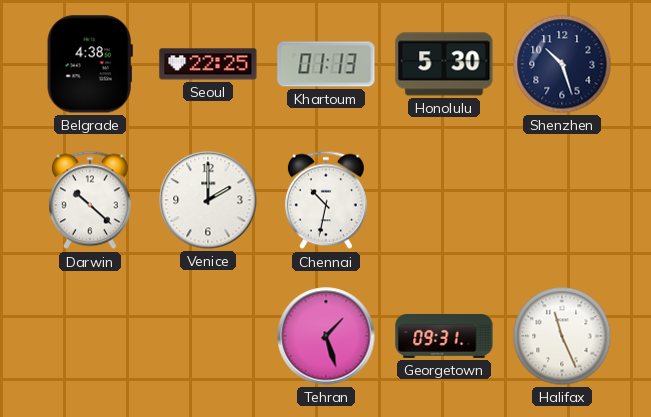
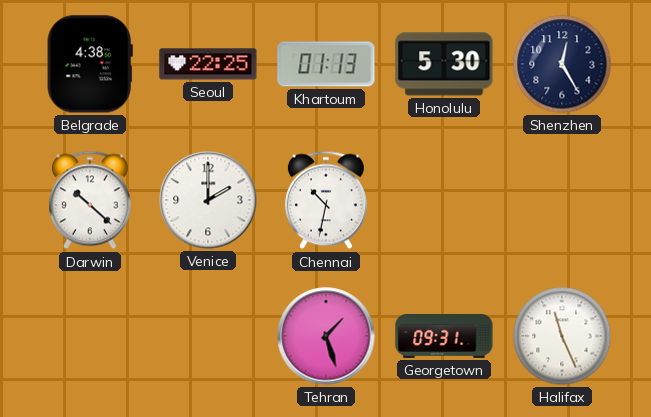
Shenzhen: 10:27 -> 12:25
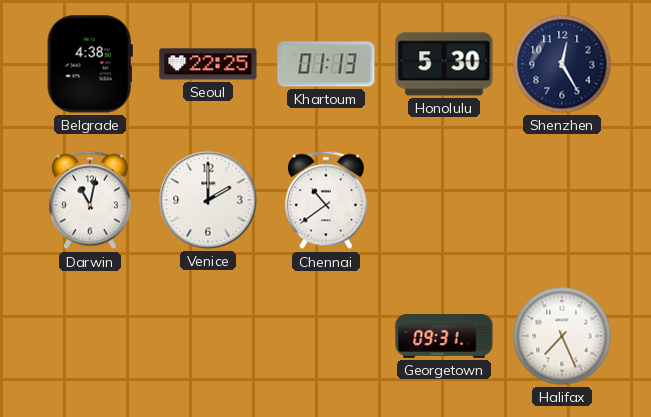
Darwin: 10:22 -> 11:02
Chennai: 10:32 -> 10:39
Tehran: 1:27 -> none
Halifax: 11:26 -> 7:26
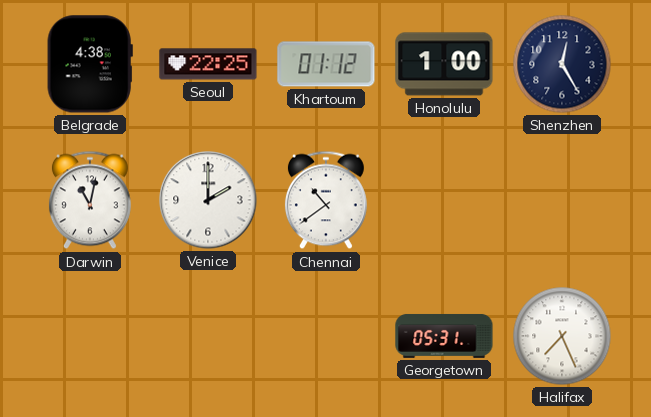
Khartoum: 01:13 -> 01:12
Honolulu: 5:30 -> 1:00
Georgetown: 09:31 -> 05:31
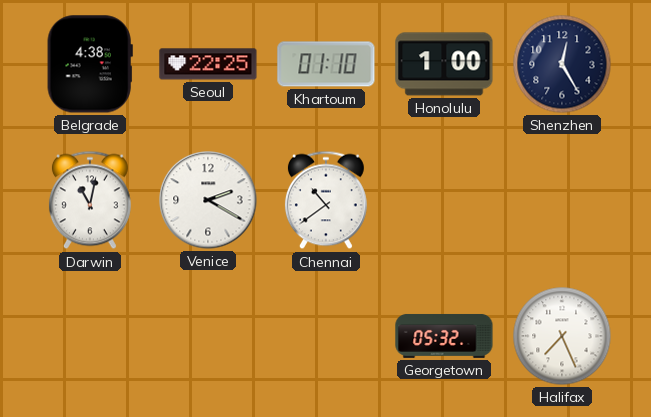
Khartoum: 01:12 -> 01:10
Venice: 2:00 -> 2:20
Georgetown: 05:31 -> 05:32
